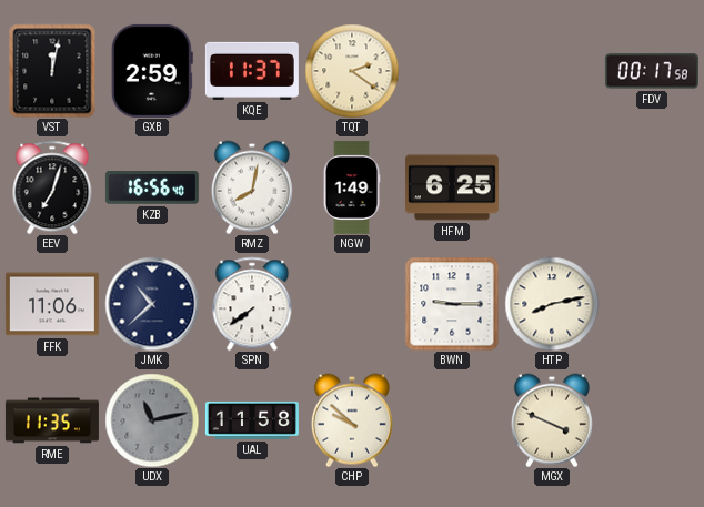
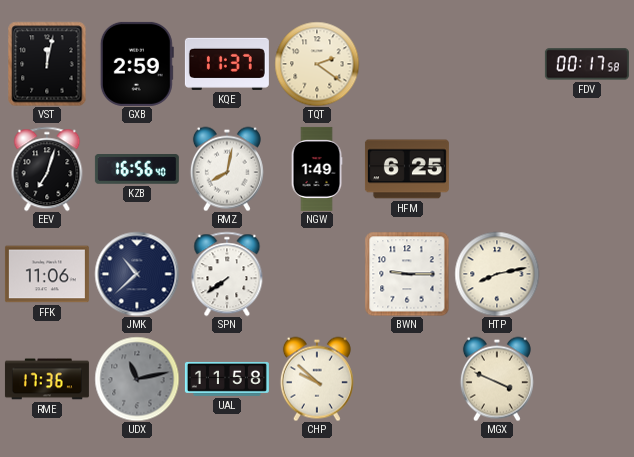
RME: 11:35 -> 17:36
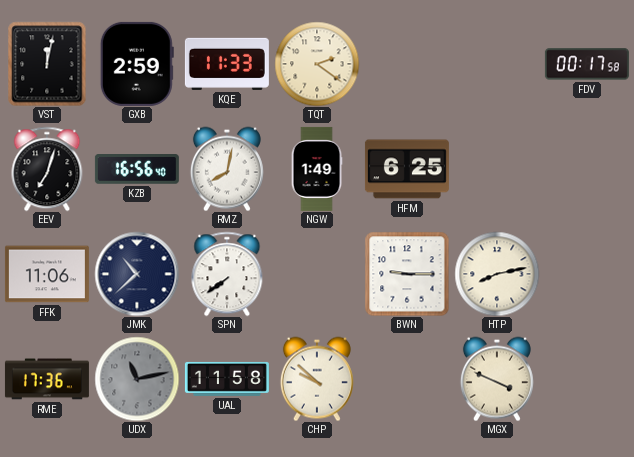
KQE: 11:37 -> 11:33
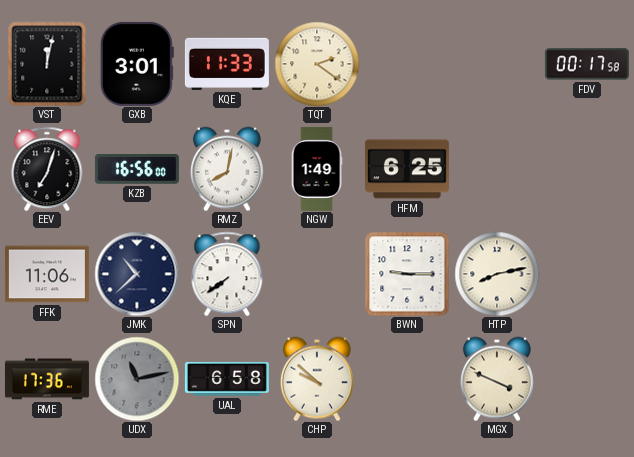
GXB: 2:59 -> 3:01
KZB: 16:56:40 -> 16:56:00
UAL: 11:58 -> 6:58
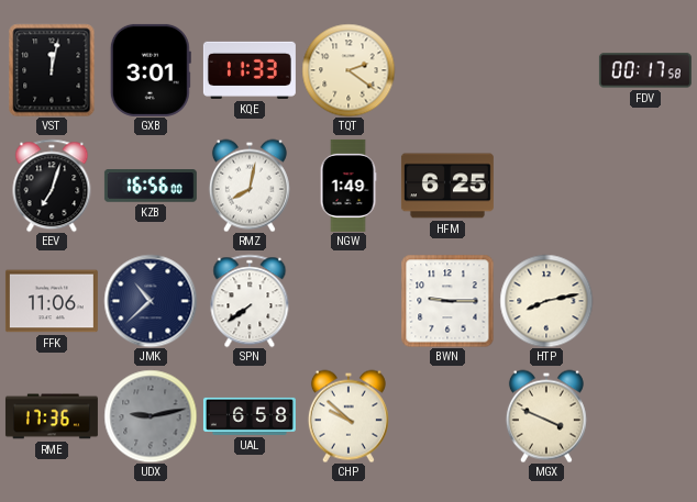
UDX: 11:13 -> 9:13
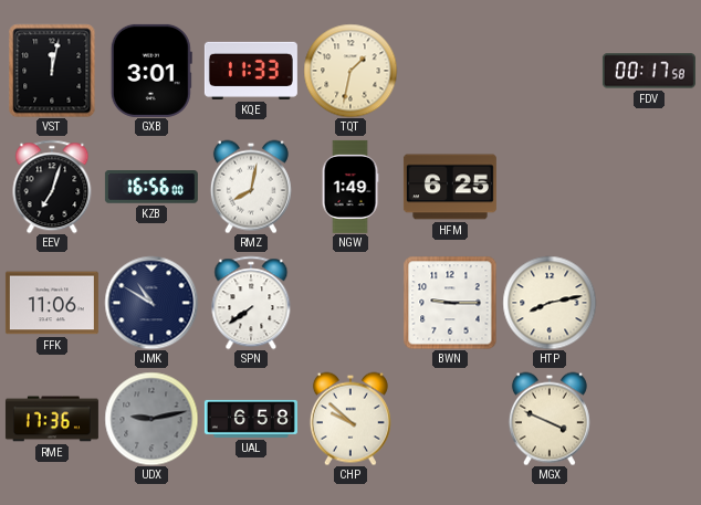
TQT: 2:21 -> 1:32
JMK: 10:38 -> 10:50
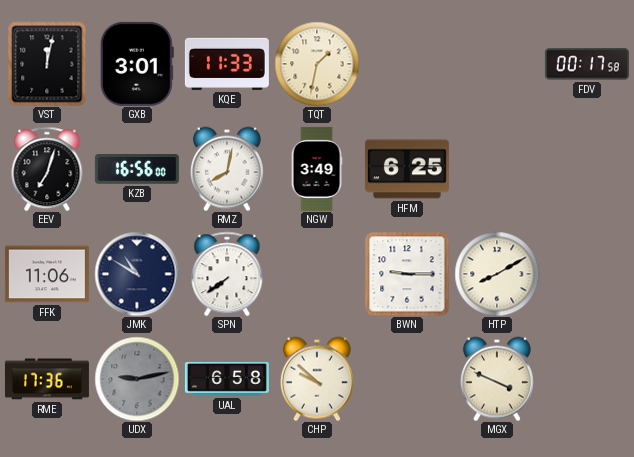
NGW: 1:49 -> 3:49
HTP: 8:13 -> 8:10
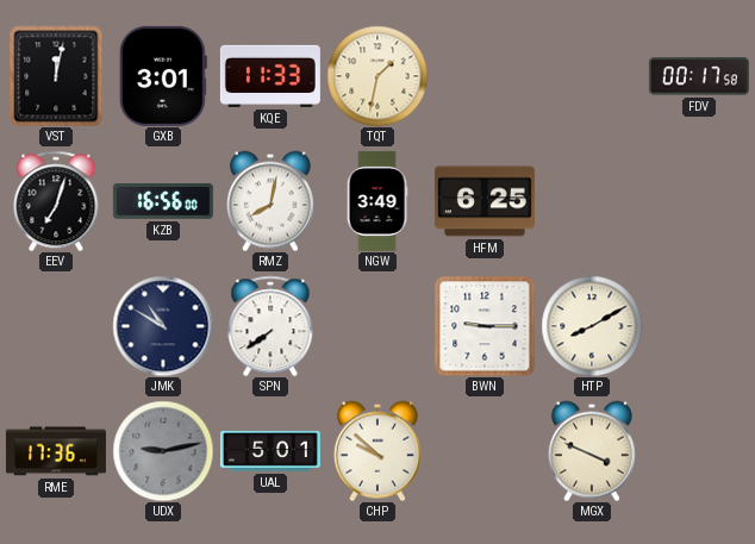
FFK: 11:06 -> none
UAL: 6:58 -> 5:01
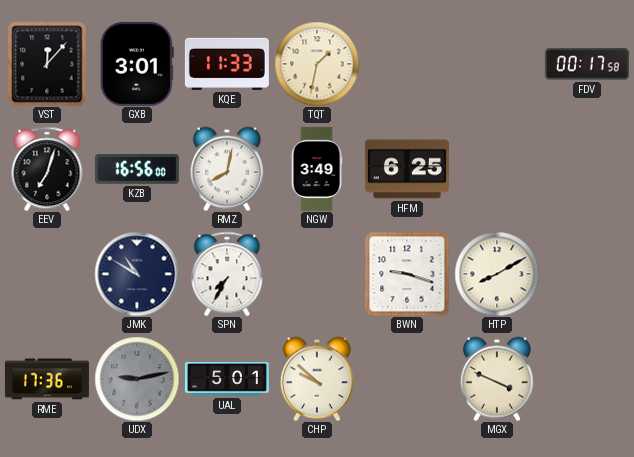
VST: 12:02 -> 12:07
SPN: 7:39 -> 7:35
BWN: 9:15 -> 9:18
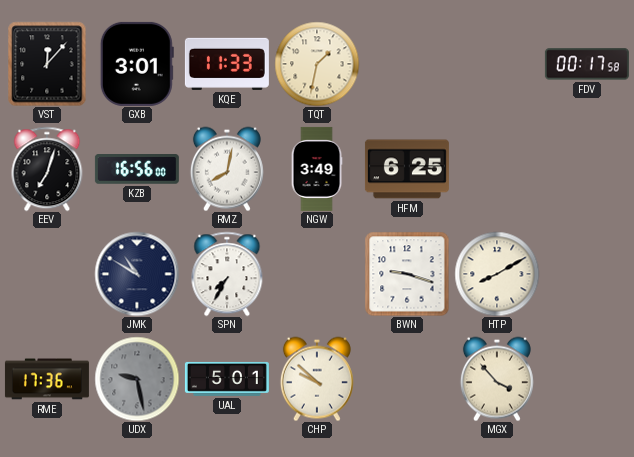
UDX: 9:13 -> 9:28
MGX: 3:49 -> 3:53
